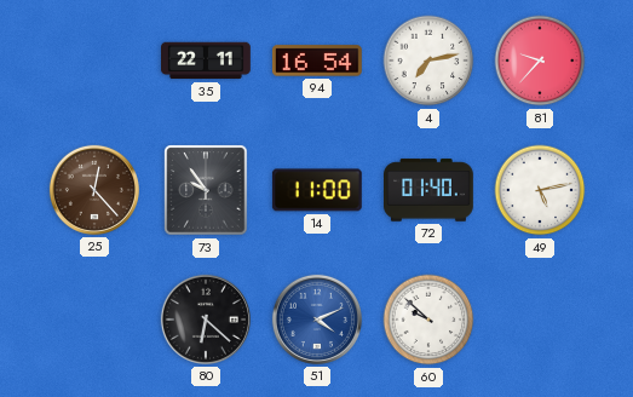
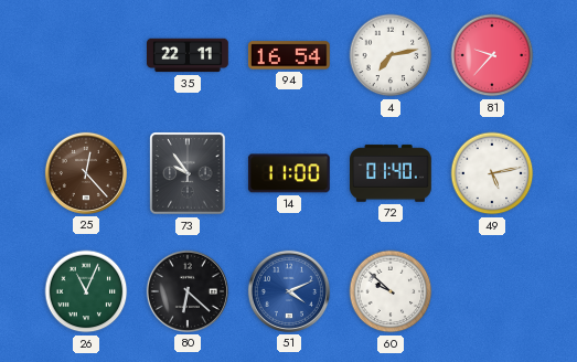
26: none -> 11:04
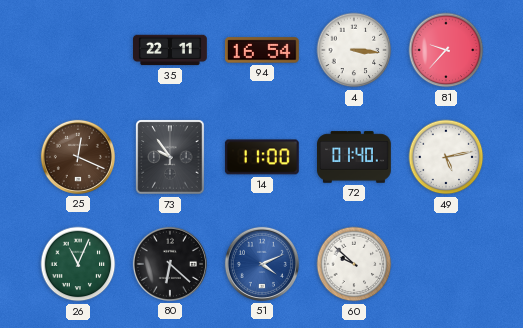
4: 7:13 -> 3:16
25: 12:23 -> 12:19
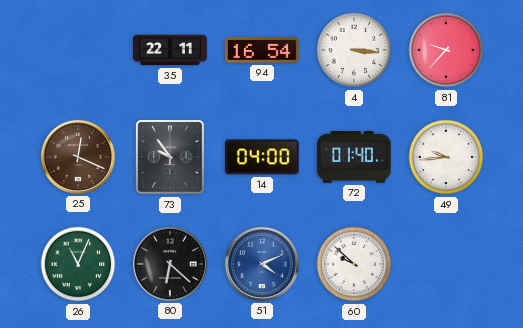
14: 11:00 -> 04:00
49: 5:13 -> 9:44
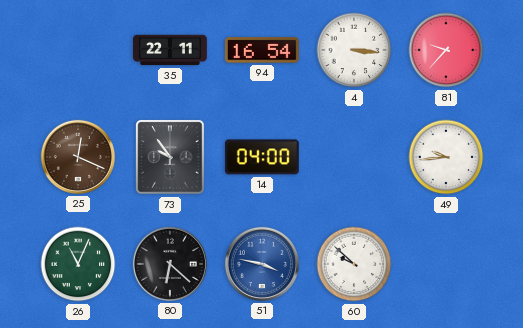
72: 01:40 -> none
51: 4:11 -> 3:47
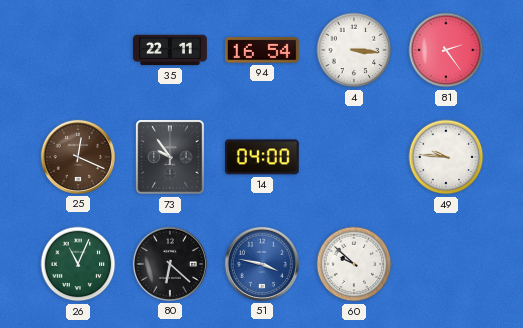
81: 9:37 -> 2:24
49: 9:44 -> 9:46
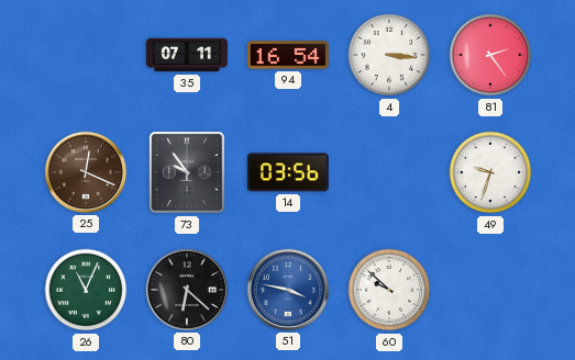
35: 22:11 -> 07:11
14: 04:00 -> 03:56
49: 9:46 -> 9:33
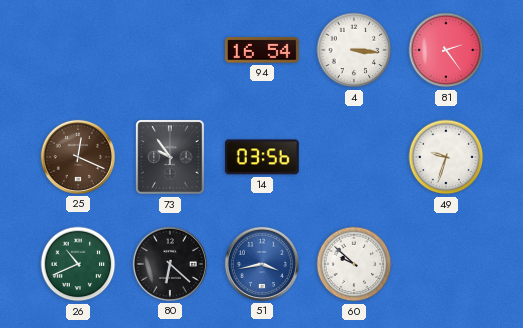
35: 07:11 -> none
26: 11:04 -> 10:41
51: 3:47 -> 3:43
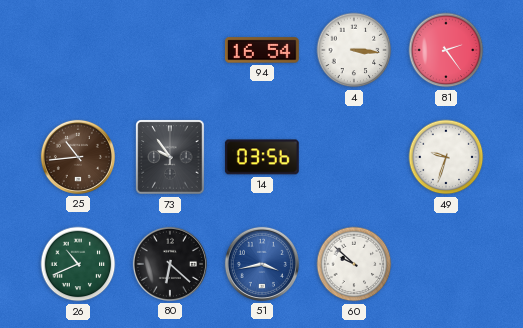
25: 12:19 -> 10:44
